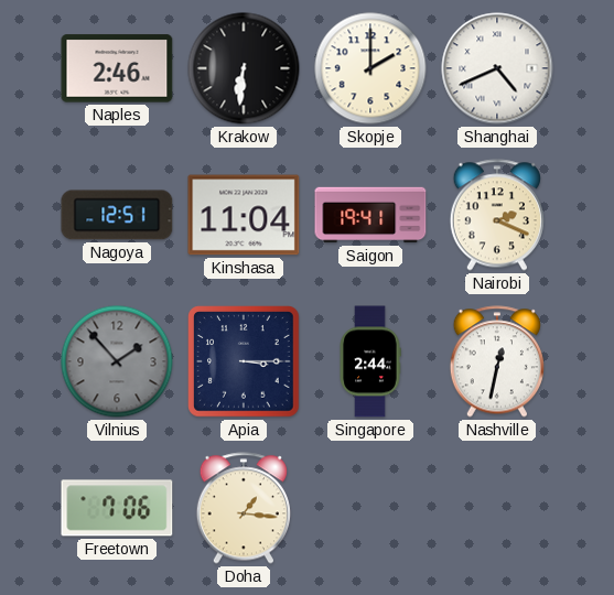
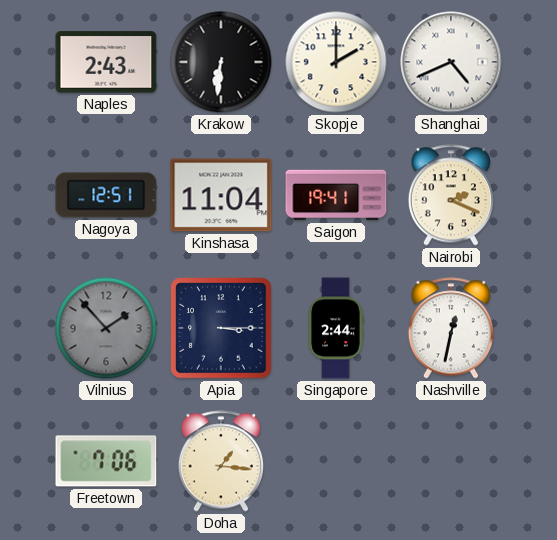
Naples: 2:46 -> 2:43
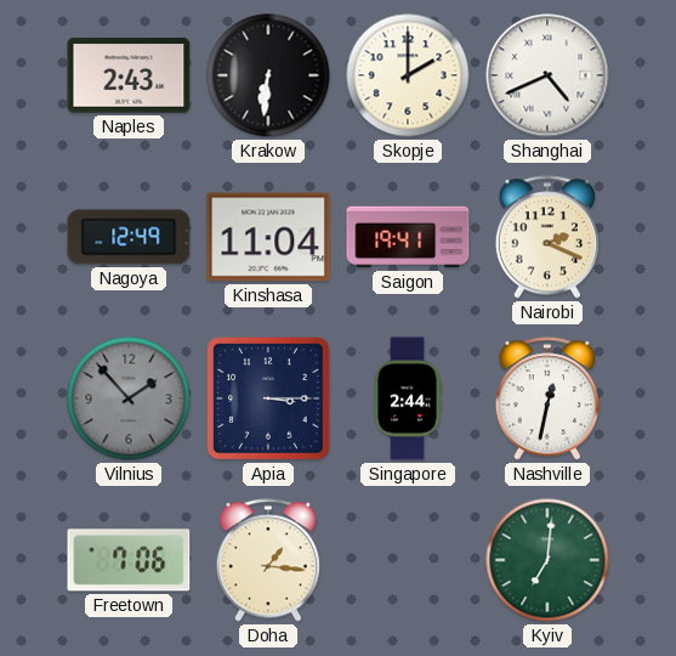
Nagoya: 12:51 -> 12:49
Kyiv: none -> 7:01
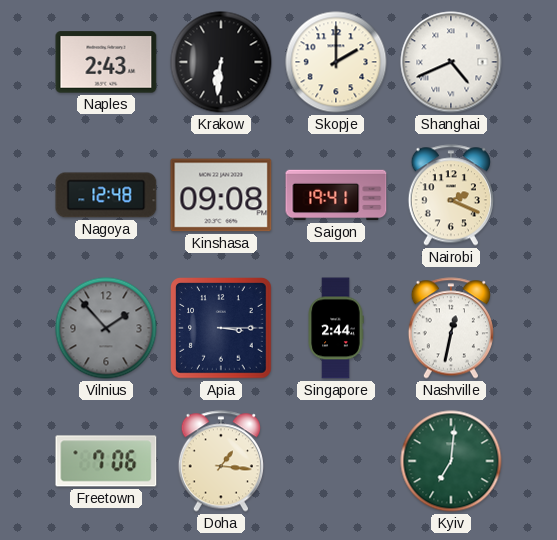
Nagoya: 12:49 -> 12:48
Kinshasa: 11:04 -> 09:08
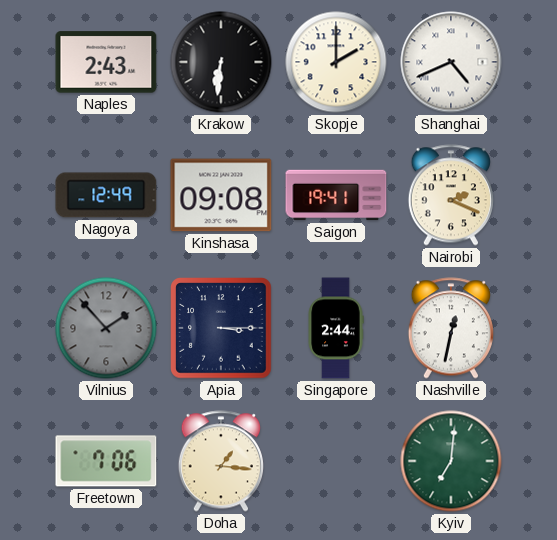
Nagoya: 12:48 -> 12:49
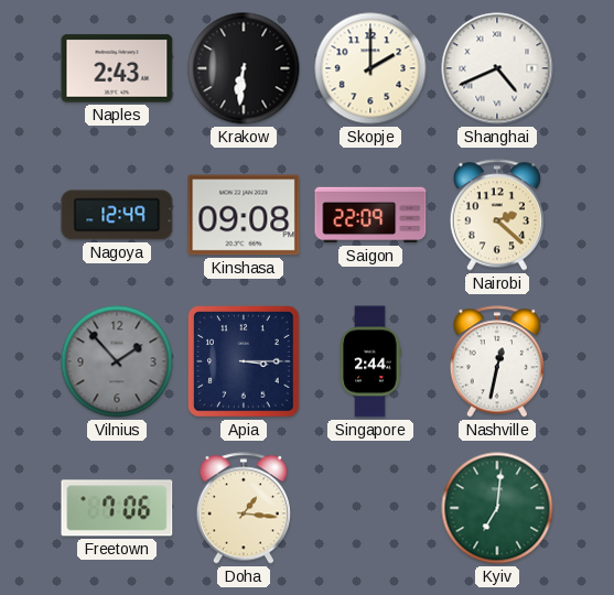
Saigon: 19:41 -> 22:09
Nairobi: 2:19 -> 2:22
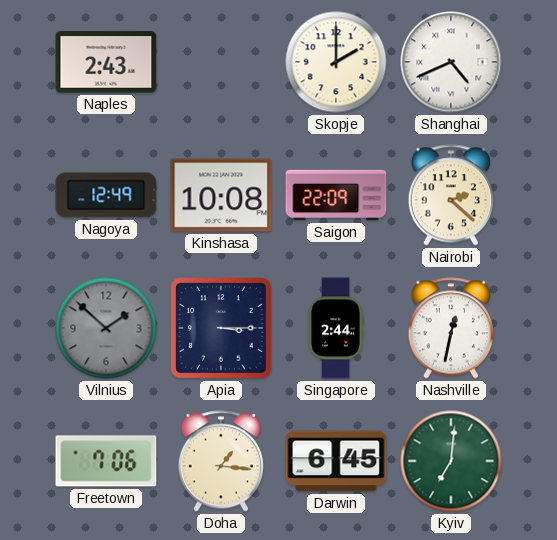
Krakow: 6:31 -> none
Kinshasa: 09:08 -> 10:08
Vilnius: 1:53 -> 1:52
Darwin: none -> 6:45
